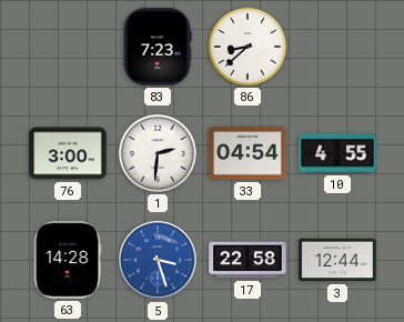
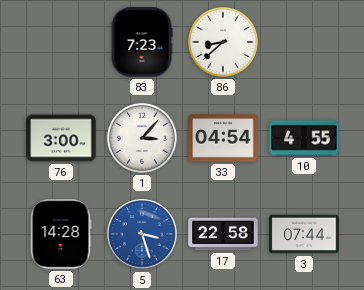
1: 2:31 -> 3:07
3: 12:44 -> 07:44
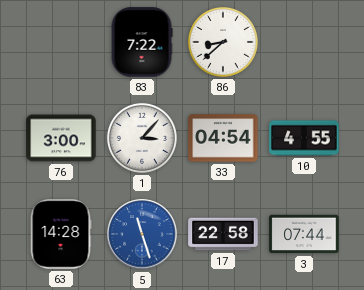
83: 7:23 -> 7:22
5: 3:27 -> 11:27
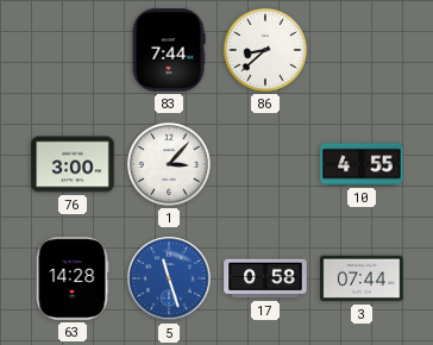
83: 7:22 -> 7:44
33: 04:54 -> none
17: 22:58 -> 0:58
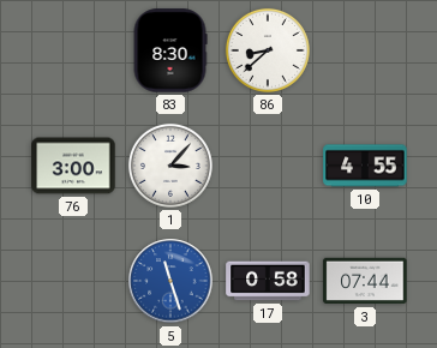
83: 7:44 -> 8:30
63: 14:28 -> none
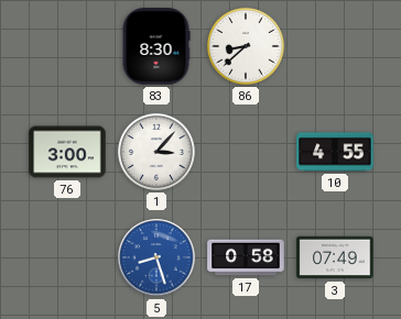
5: 11:27 -> 8:27
3: 07:44 -> 07:49
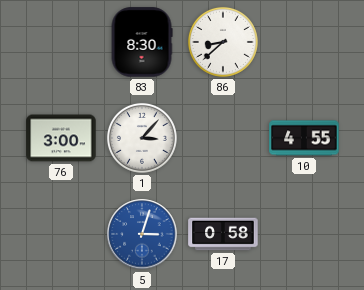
5: 8:27 -> 3:03
3: 07:49 -> none
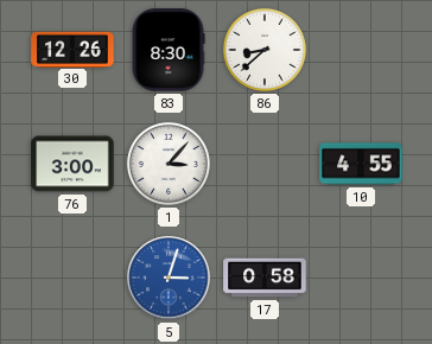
30: none -> 12:26
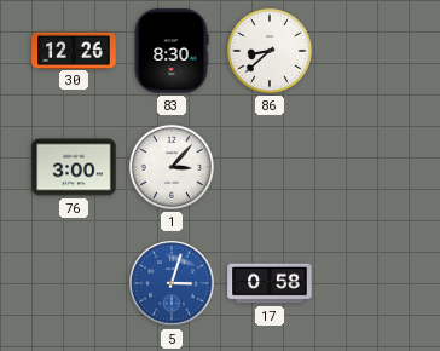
10: 4:55 -> none
